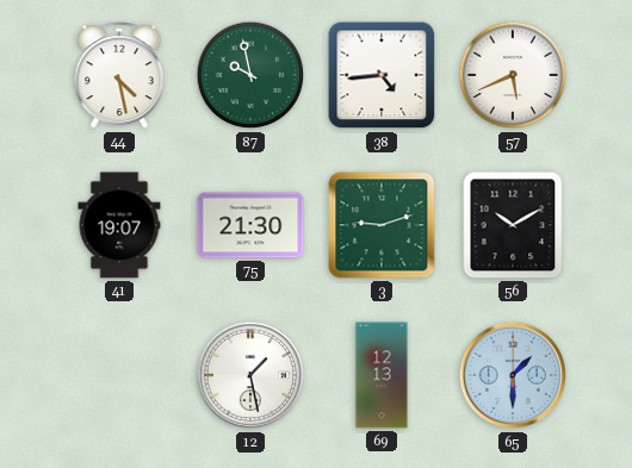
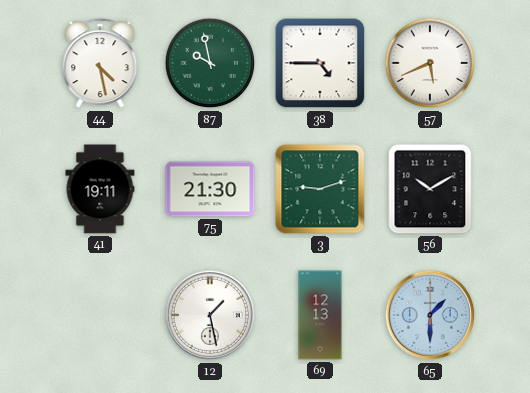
38: 4:44 -> 4:45
41: 19:07 -> 19:11
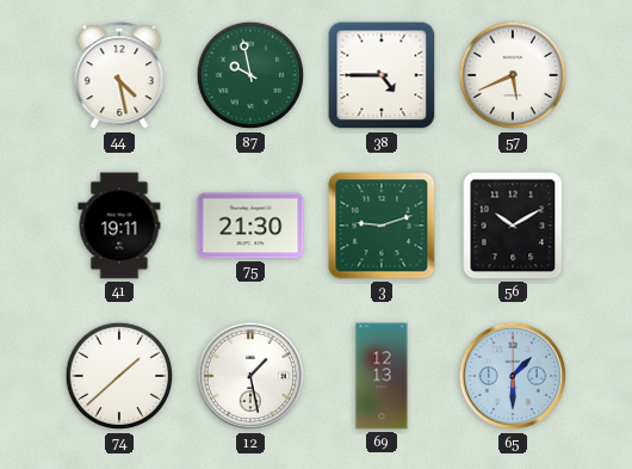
74: none -> 1:38
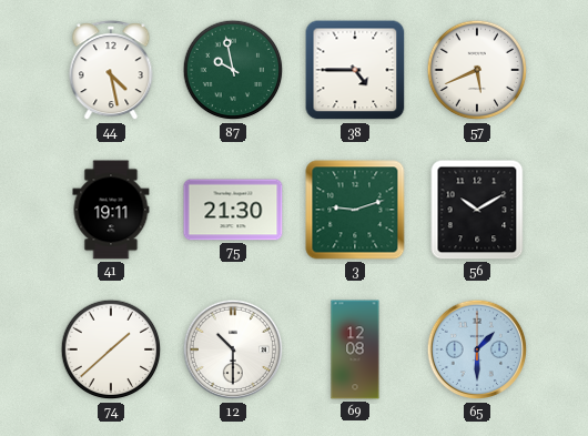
12: 1:28 -> 10:30
69: 12:13 -> 12:08
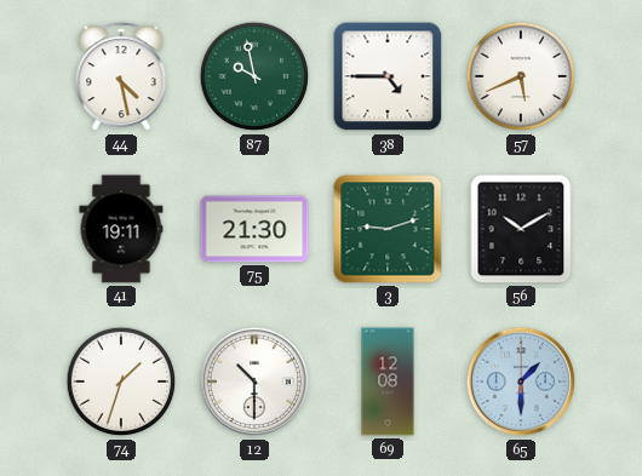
74: 1:38 -> 1:33
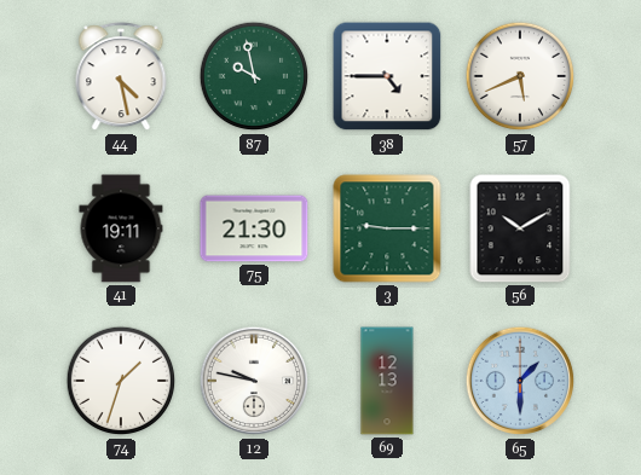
3: 9:12 -> 9:15
12: 10:30 -> 9:47
69: 12:08 -> 12:13
